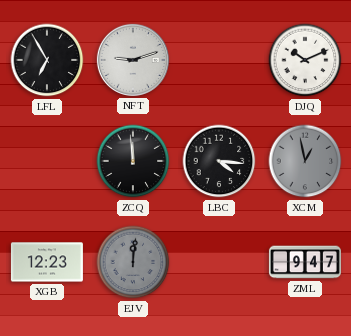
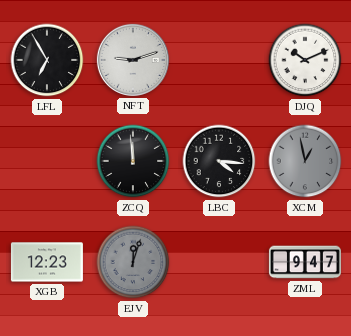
EJV: 12:01 -> 12:03
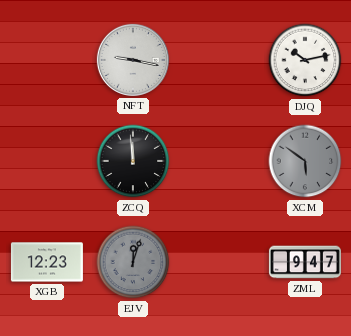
LFL: 6:55 -> none
NFT: 9:12 -> 9:17
DJQ: 10:11 -> 10:13
LBC: 4:16 -> none
XCM: 12:58 -> 5:51
